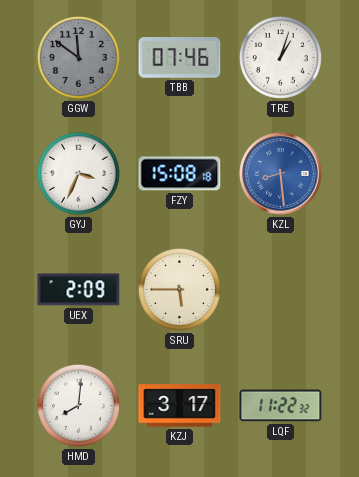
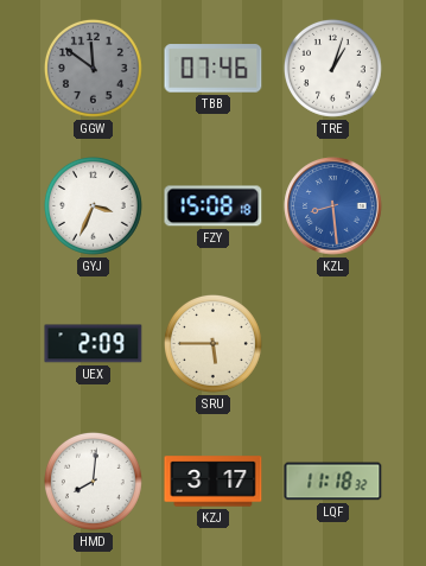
LQF: 11:22 -> 11:18
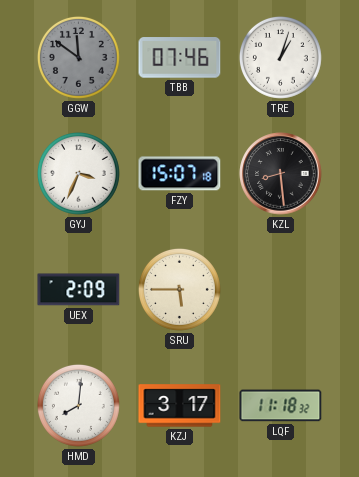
FZY: 15:08 -> 15:07
KZL dial: blue -> black
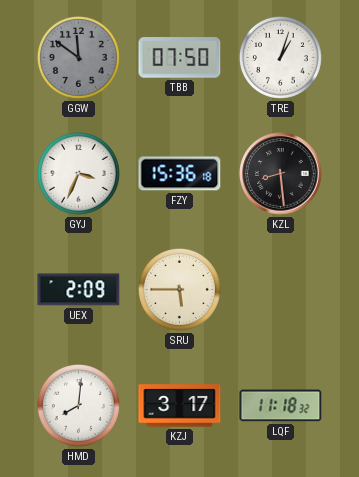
TBB: 07:46 -> 07:50
FZY: 15:07 -> 15:36
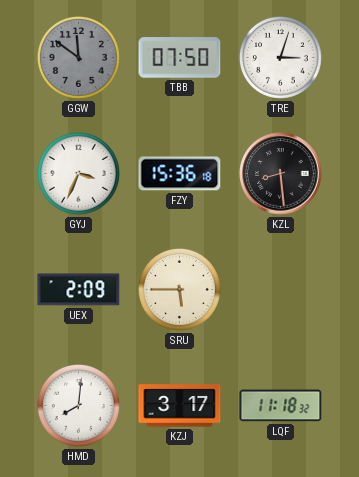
TRE: 1:03 -> 3:03
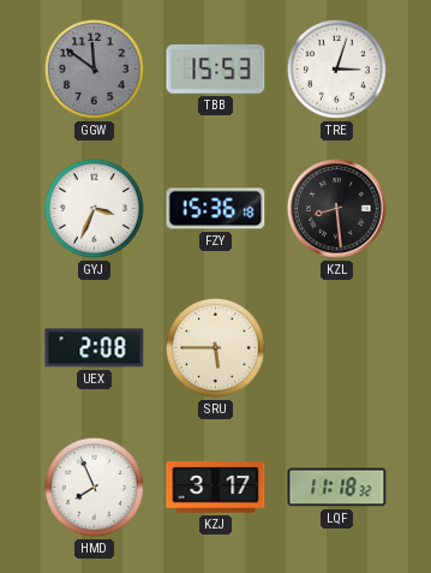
TBB: 07:50 -> 15:53
UEX: 2:09 -> 2:08
HMD: 8:01 -> 7:56
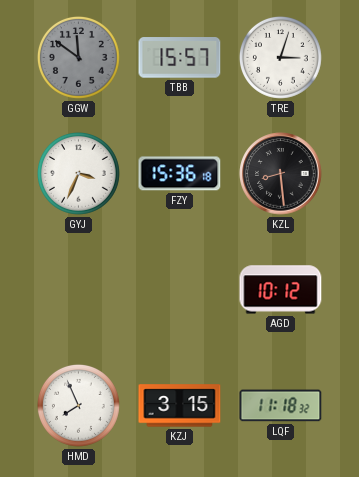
TBB: 15:53 -> 15:57
UEX: 2:08 -> none
SRU: 5:45 -> none
AGD: none -> 10:12
KZJ: 3:17 -> 3:15
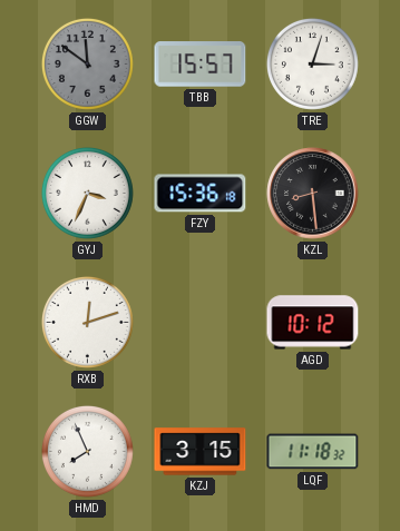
RXB: none -> 12:12
